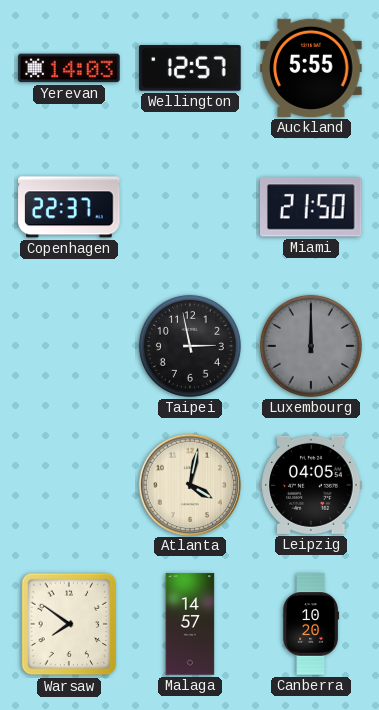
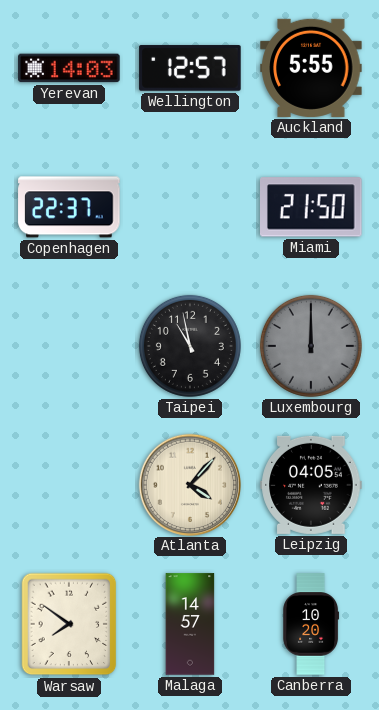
Taipei: 2:58 -> 10:58
Atlanta: 4:02 -> 4:07
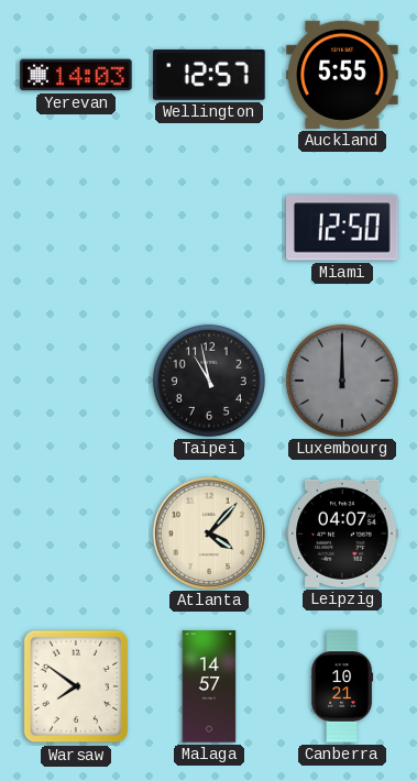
Copenhagen: 22:37 -> none
Miami: 21:50 -> 12:50
Leipzig: 04:05 -> 04:07
Canberra: 10:20 -> 10:21
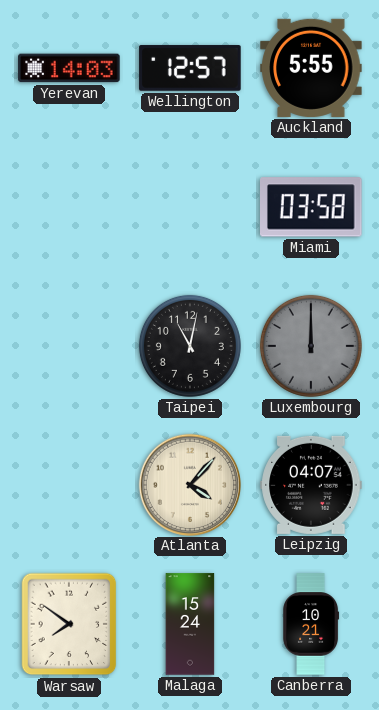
Miami: 12:50 -> 03:58
Taipei: 10:58 -> 11:02
Malaga: 14:57 -> 15:24
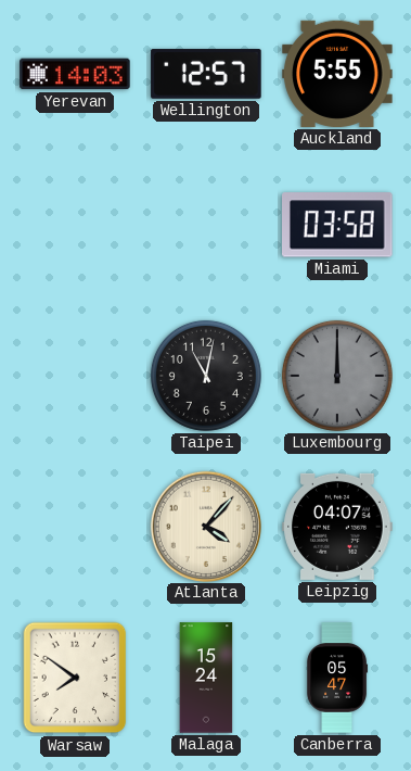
Canberra: 10:21 -> 05:47
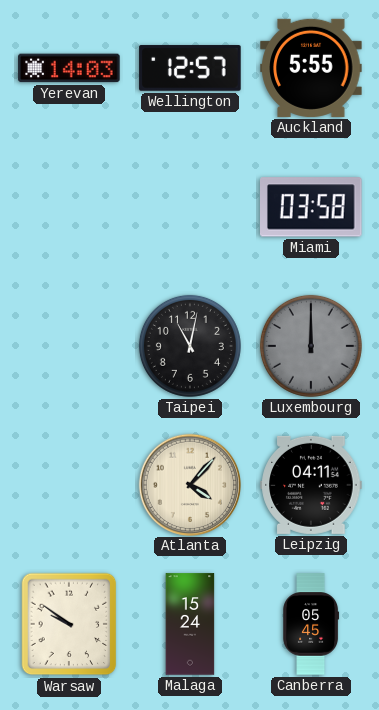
Leipzig: 04:07 -> 04:11
Warsaw: 7:51 -> 9:51
Canberra: 05:47 -> 05:45
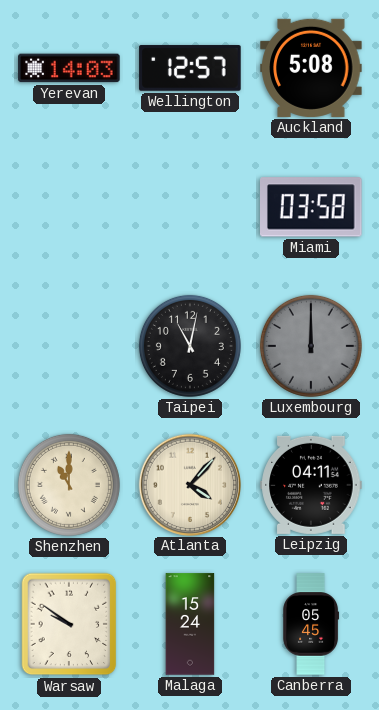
Auckland: 5:55 -> 5:08
Shenzhen: none -> 11:00
